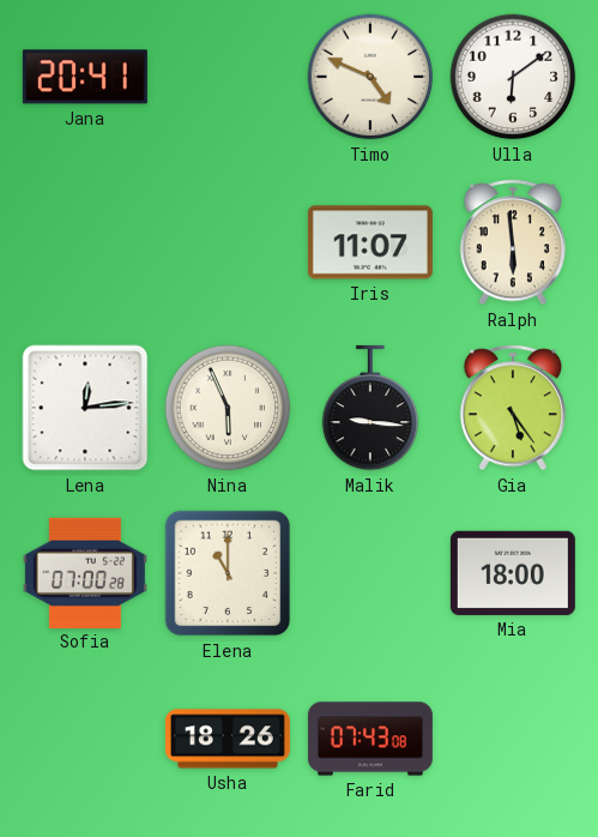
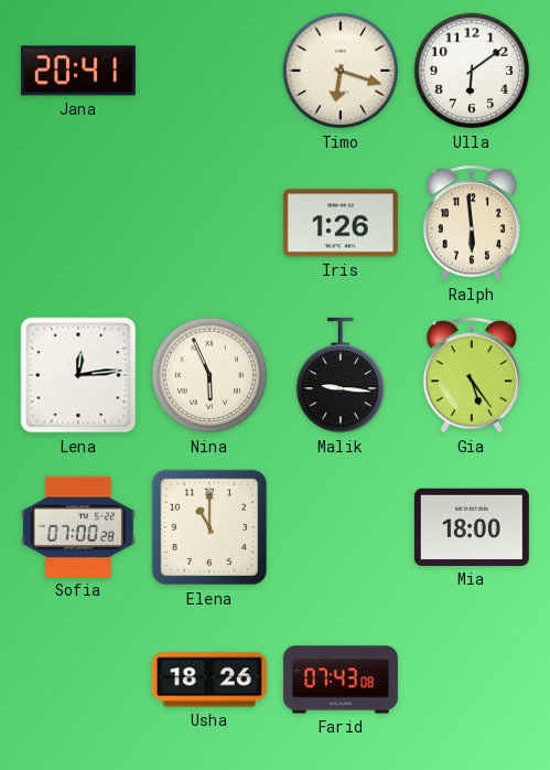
Timo: 4:49 -> 6:18
Iris: 11:07 -> 1:26
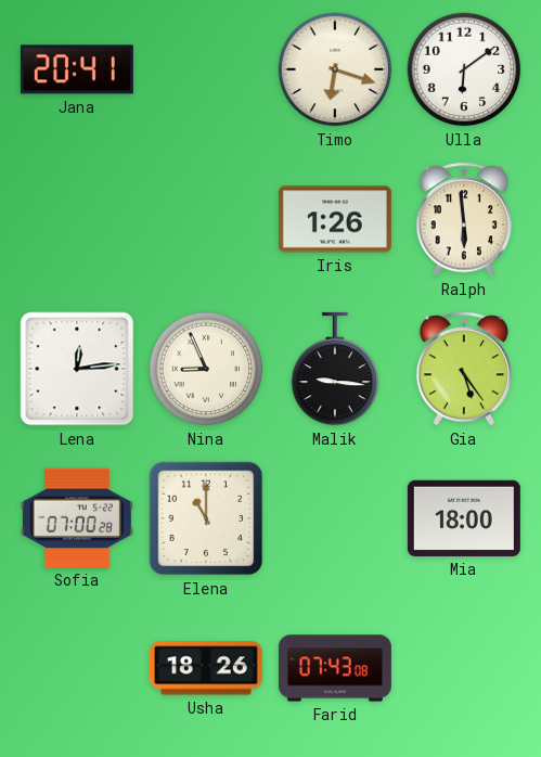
Nina: 5:56 -> 8:56
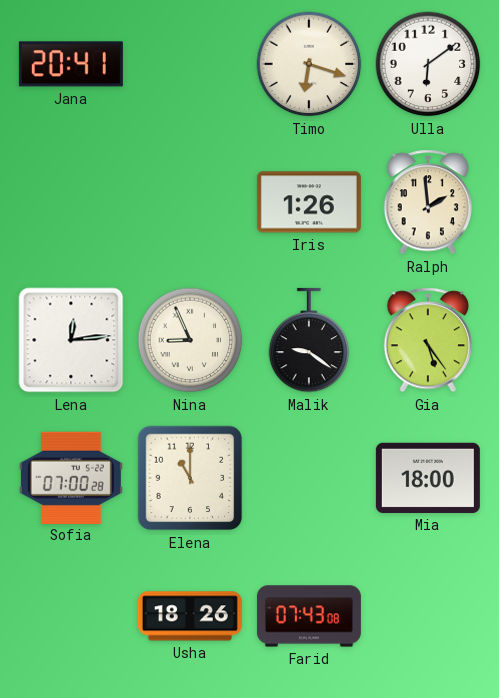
Ralph: 5:59 -> 1:59
Malik: 9:16 -> 9:21
